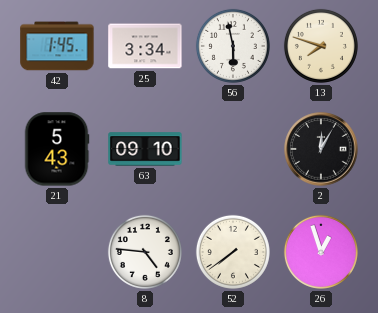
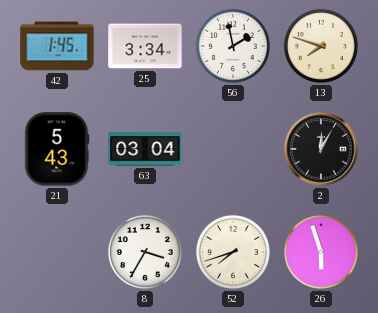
56: 5:58 -> 1:58
63: 09:10 -> 03:04
8: 4:46 -> 3:35
52: 7:39 -> 7:42
26: 12:57 -> 5:57
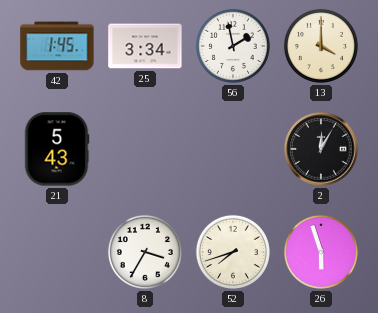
13: 7:48 -> 4:00
63: 03:04 -> none
